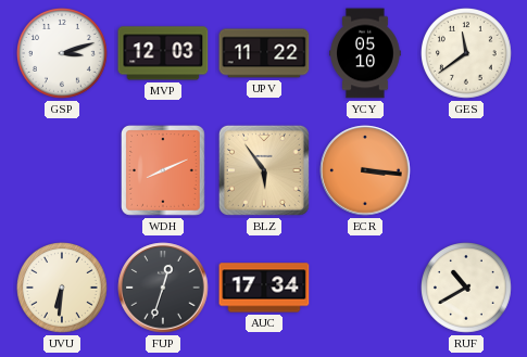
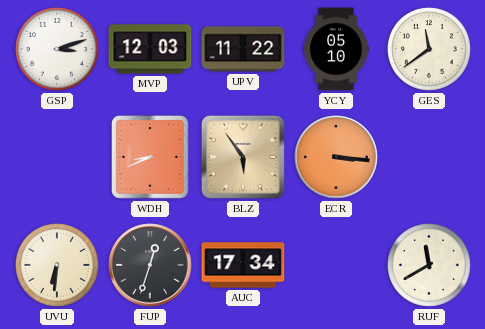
WDH: 8:11 -> 8:41
RUF: 10:40 -> 11:40
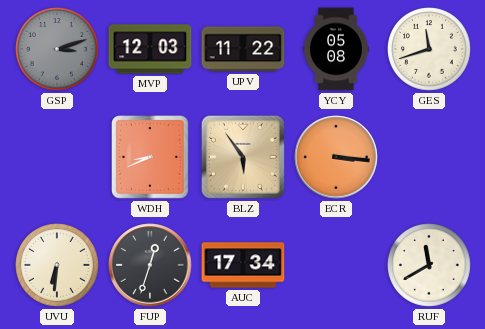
GSP dial: white -> grey
YCY: 05:10 -> 05:08
GES: 11:39 -> 11:42
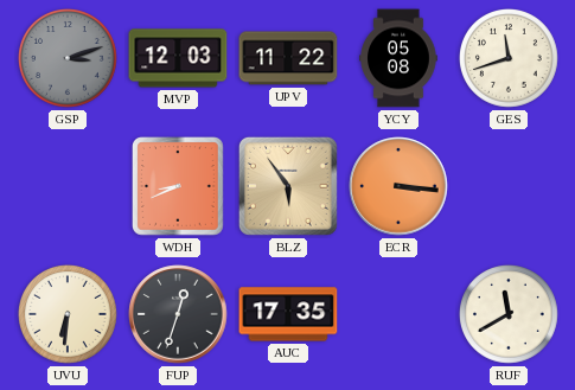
AUC: 17:34 -> 17:35
